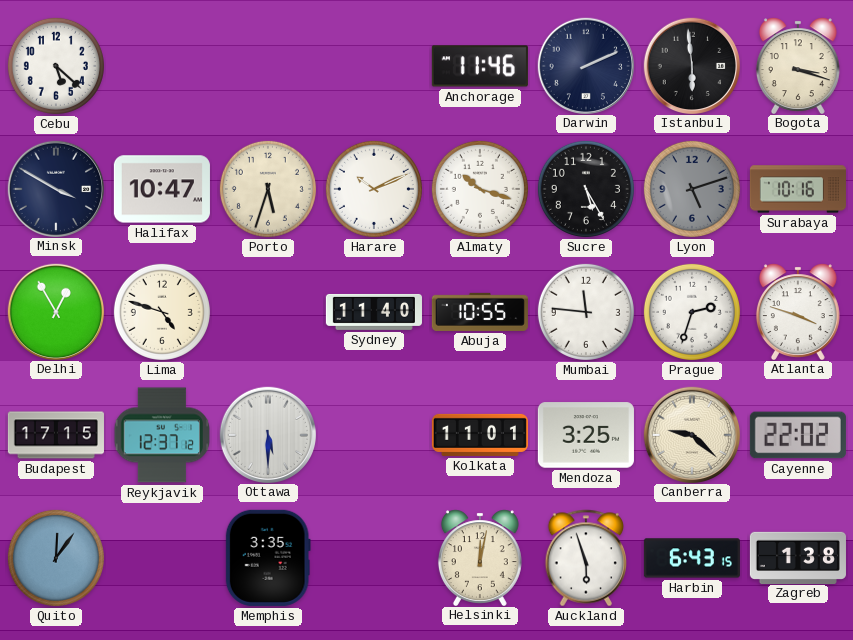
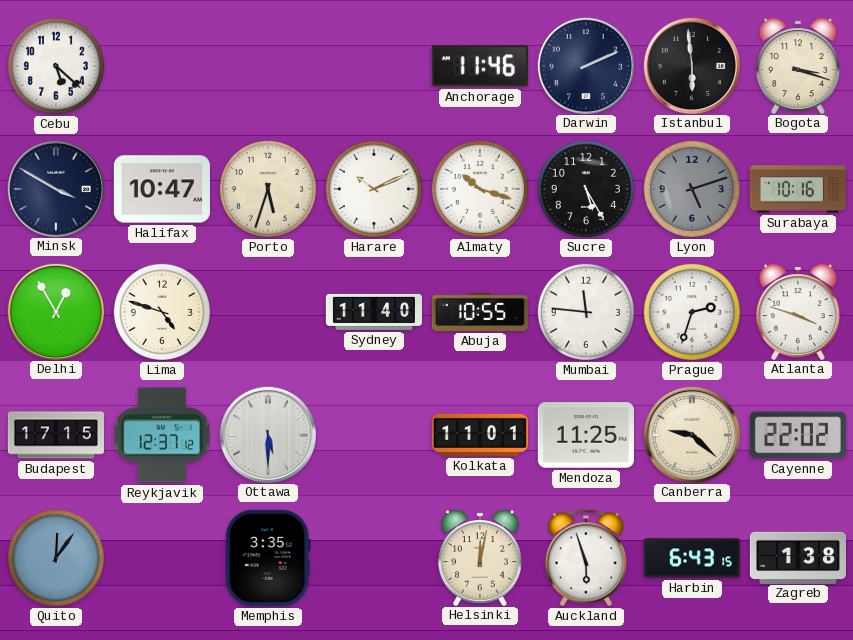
Mendoza: 3:25 -> 11:25
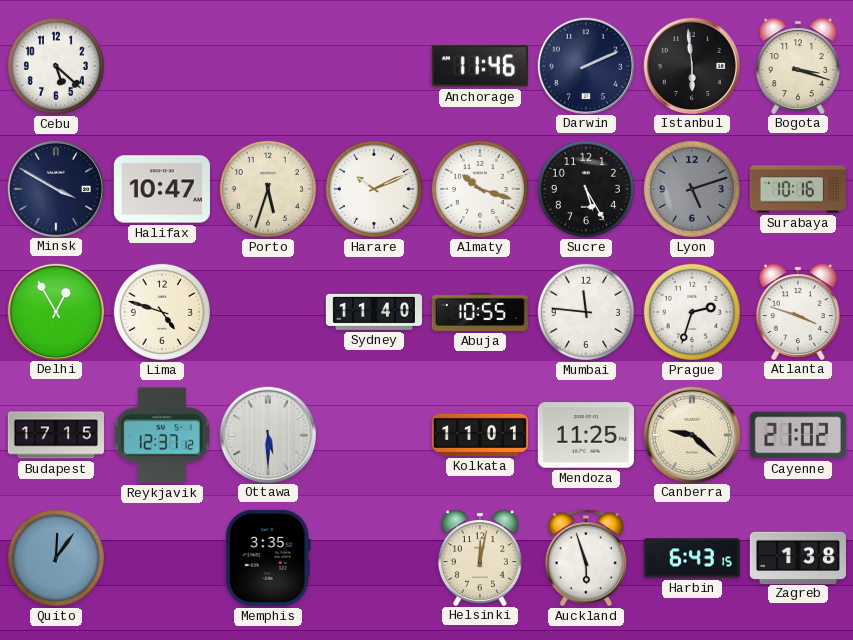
Cayenne: 22:02 -> 21:02
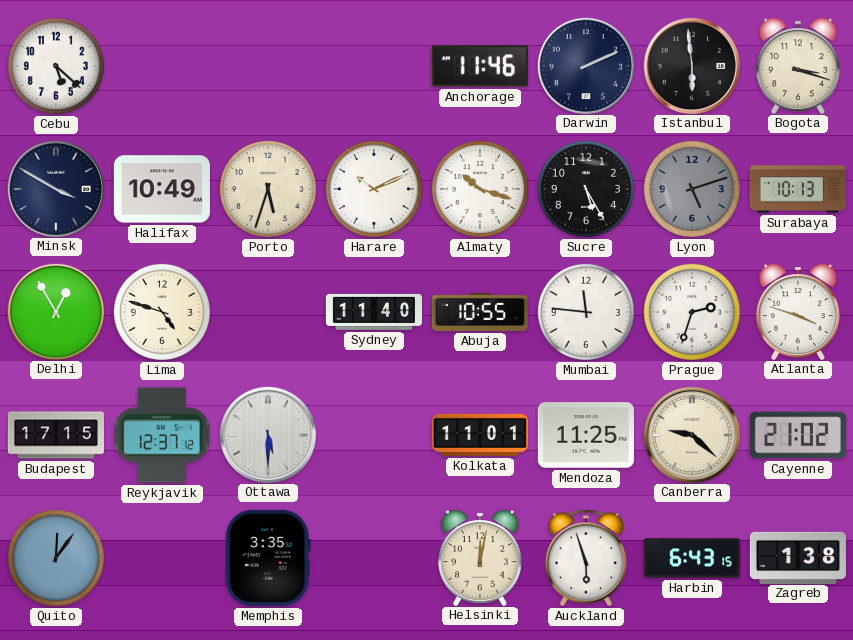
Halifax: 10:47 -> 10:49
Surabaya: 10:16 -> 10:13
